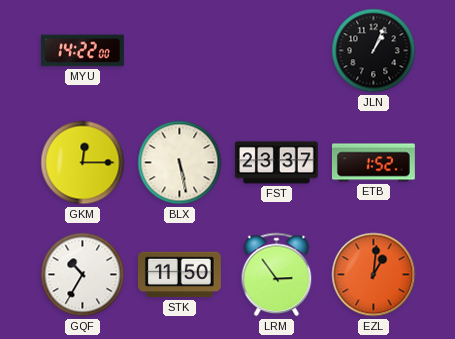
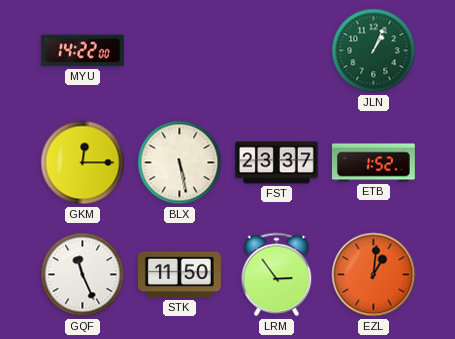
JLN dial: black -> green
GQF: 10:35 -> 11:26
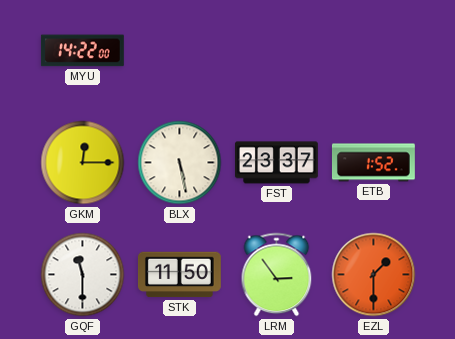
JLN: 1:04 -> none
GQF: 11:26 -> 11:30
EZL: 1:01 -> 1:30
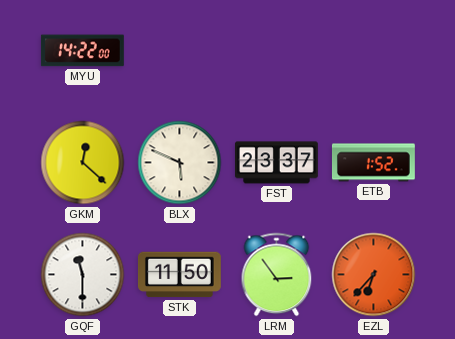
GKM: 12:15 -> 12:22
BLX: 5:28 -> 5:49
EZL: 1:30 -> 6:37
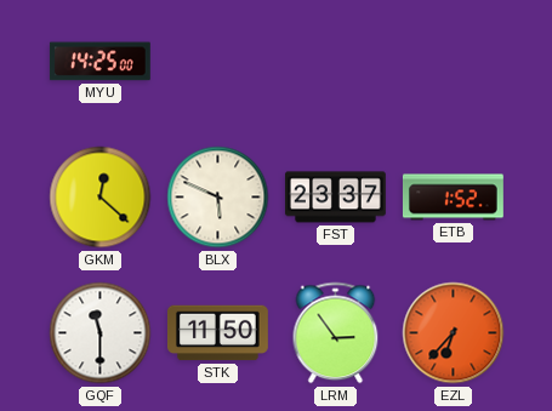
MYU: 14:22 -> 14:25
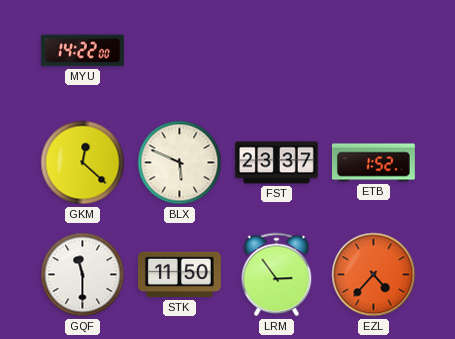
MYU: 14:25 -> 14:22
EZL: 6:37 -> 4:37
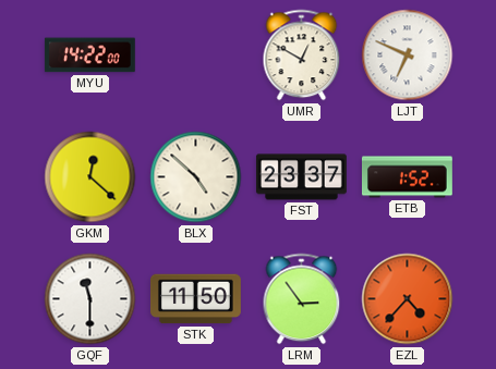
UMR: none -> 12:50
LJT: none -> 6:49
BLX: 5:49 -> 4:52
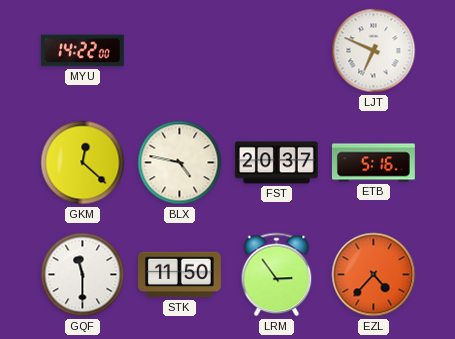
UMR: 12:50 -> none
BLX: 4:52 -> 4:47
FST: 23:37 -> 20:37
ETB: 1:52 -> 5:16
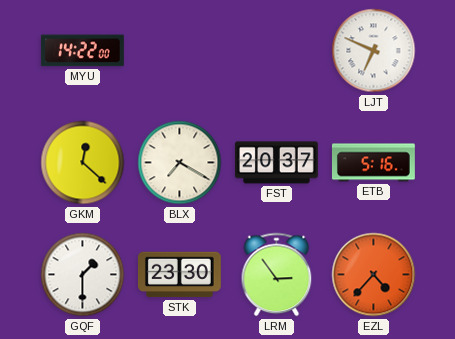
BLX: 4:47 -> 7:20
GQF: 11:30 -> 1:30
STK: 11:50 -> 23:30
